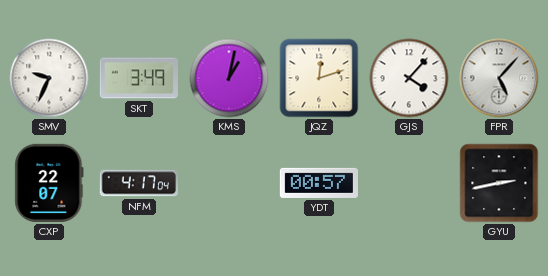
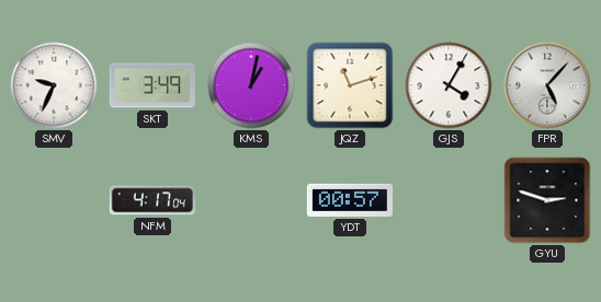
JQZ: 12:12 -> 11:12
GJS: 4:07 -> 4:05
CXP: 22:07 -> none
GYU: 2:43 -> 2:48
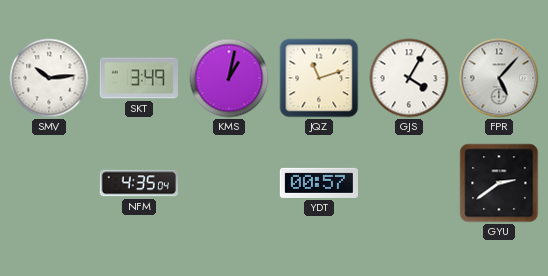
SMV: 9:34 -> 10:14
NFM: 4:17 -> 4:35
GYU: 2:48 -> 2:39
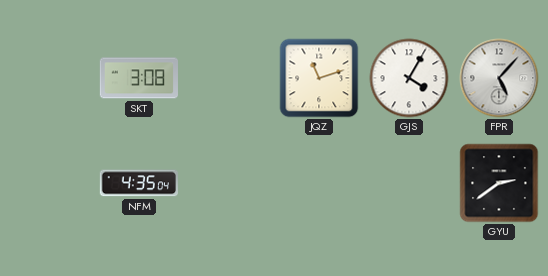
SMV: 10:14 -> none
SKT: 3:49 -> 3:08
KMS: 1:02 -> none
YDT: 00:57 -> none
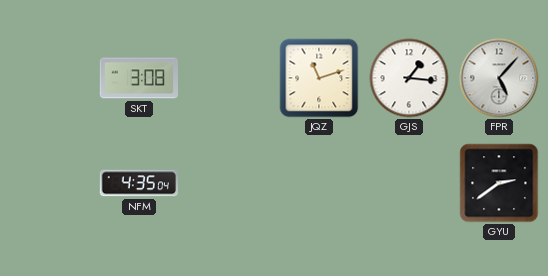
GJS: 4:05 -> 1:16
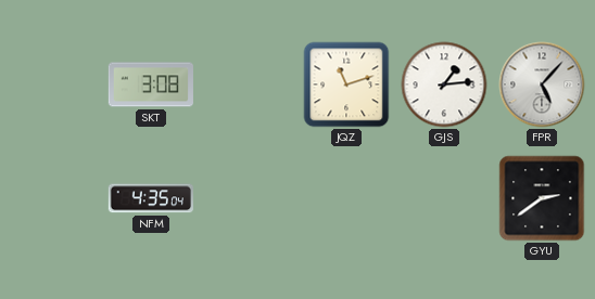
GJS: 1:16 -> 1:14
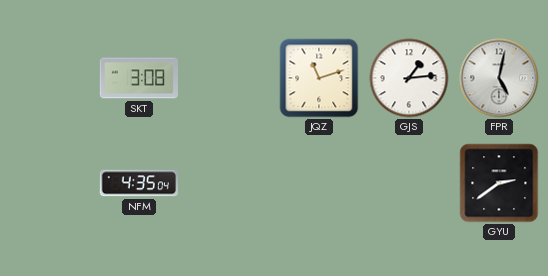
FPR: 5:07 -> 5:02
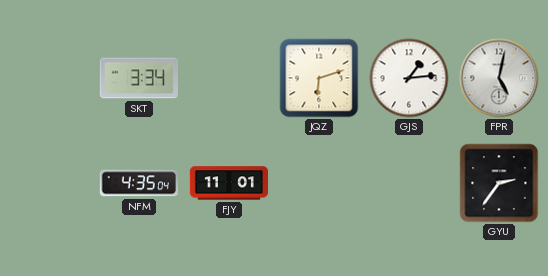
SKT: 3:08 -> 3:34
JQZ: 11:12 -> 6:12
FJY: none -> 11:01
GYU: 2:39 -> 2:36
